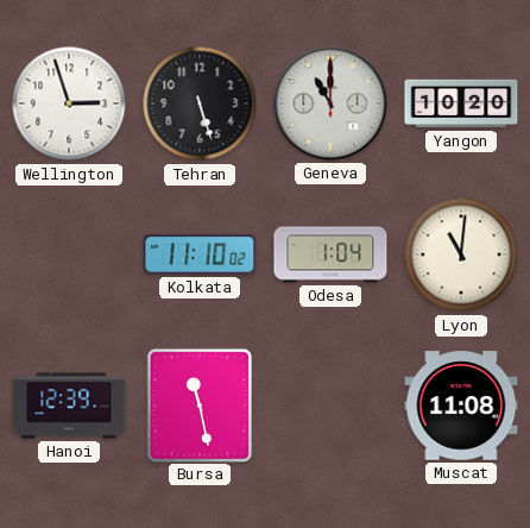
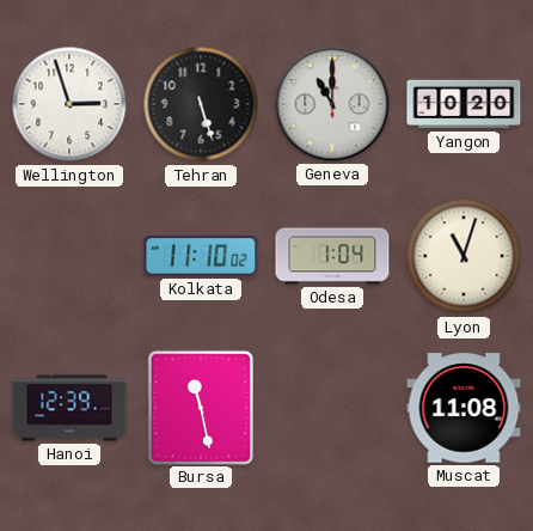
Lyon: 11:01 -> 11:03
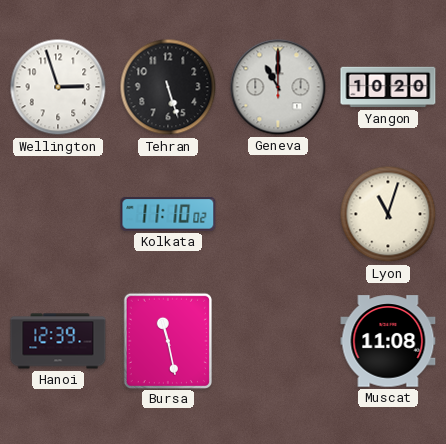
Odesa: 1:04 -> none
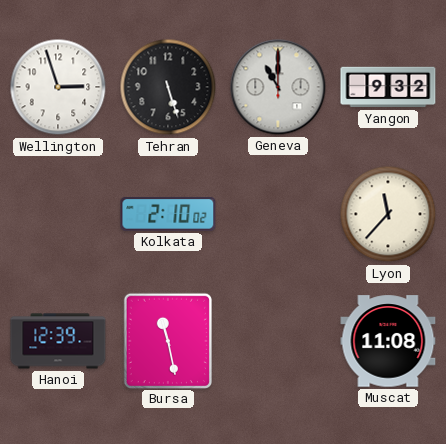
Yangon: 10:20 -> 9:32
Kolkata: 11:10 -> 2:10
Lyon: 11:03 -> 11:37
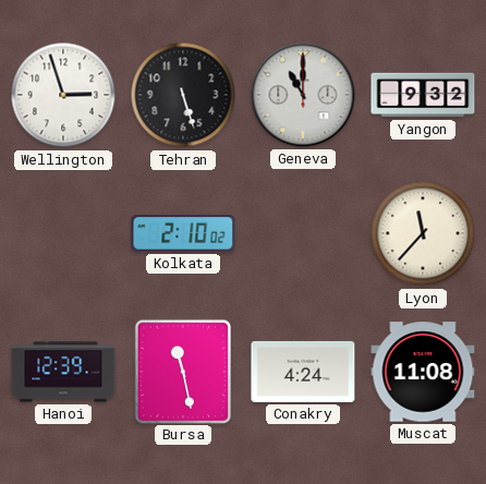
Conakry: none -> 4:24
